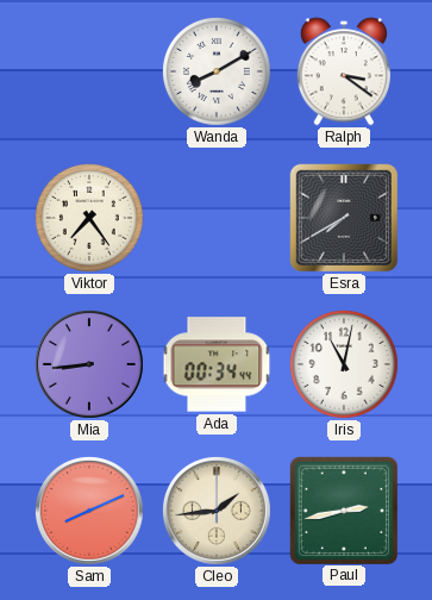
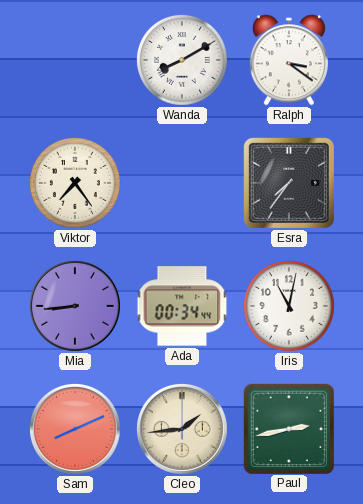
Esra: 7:40 -> 7:36
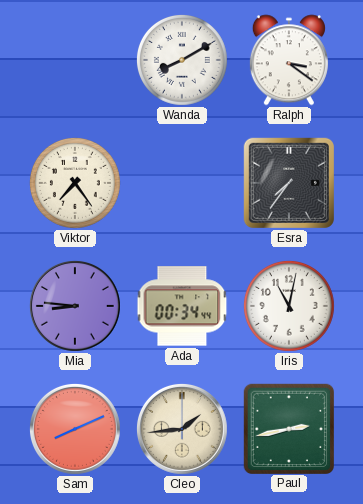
Mia: 8:44 -> 8:46
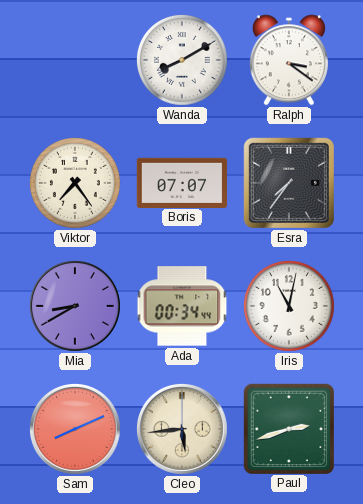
Boris: none -> 07:07
Mia: 8:46 -> 8:40
Cleo: 1:44 -> 5:44
Paul: 2:43 -> 2:42
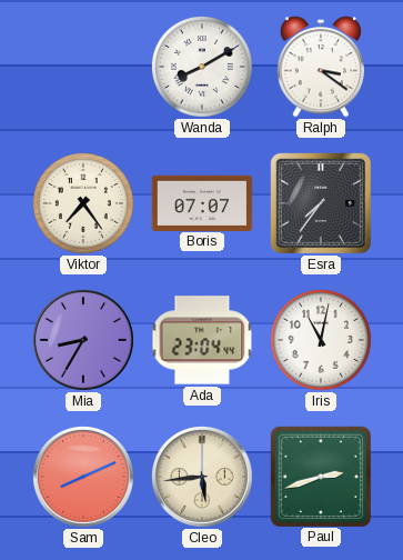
Mia: 8:40 -> 8:35
Ada: 00:34 -> 23:04
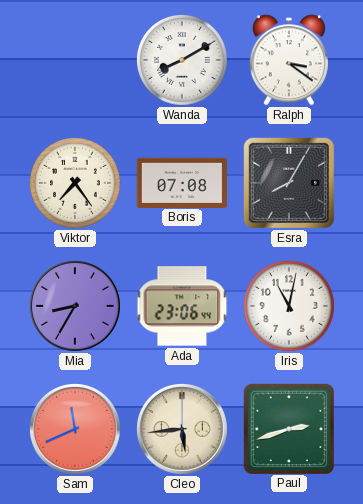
Boris: 07:07 -> 07:08
Esra: 7:36 -> 8:05
Ada: 23:04 -> 23:06
Sam: 8:11 -> 11:41
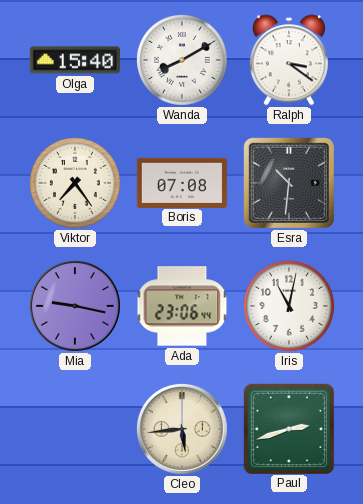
Olga: none -> 15:40
Esra: 8:05 -> 10:31
Mia: 8:35 -> 9:17
Sam: 11:41 -> none
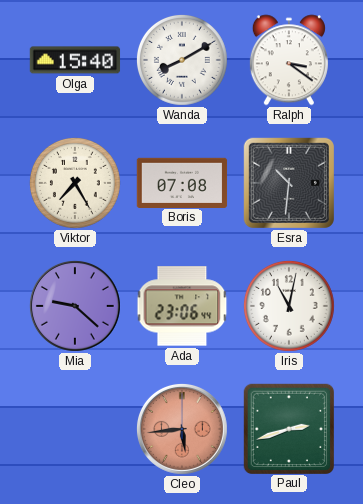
Viktor: 7:24 -> 7:25
Mia: 9:17 -> 9:22
Cleo dial: cream -> salmon
